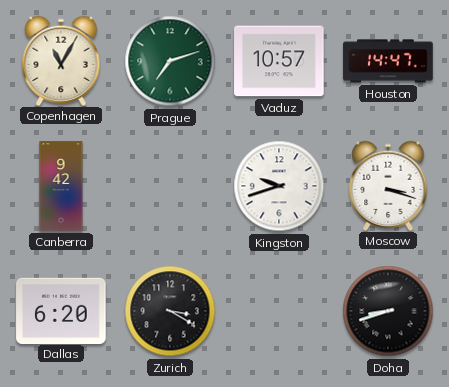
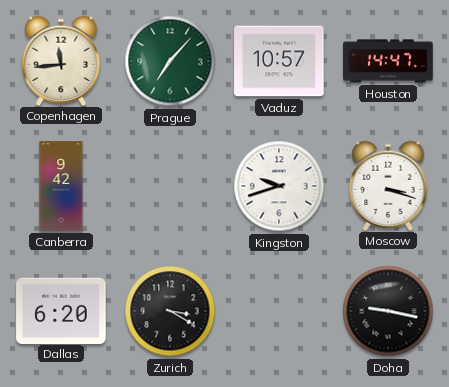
Copenhagen: 11:05 -> 11:44
Prague: 7:12 -> 7:07
Doha: 8:42 -> 9:17
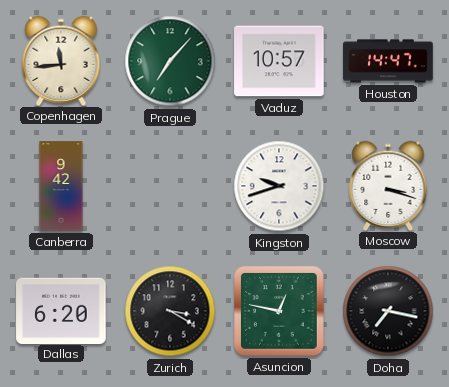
Asuncion: none -> 12:47
Doha: 9:17 -> 7:17
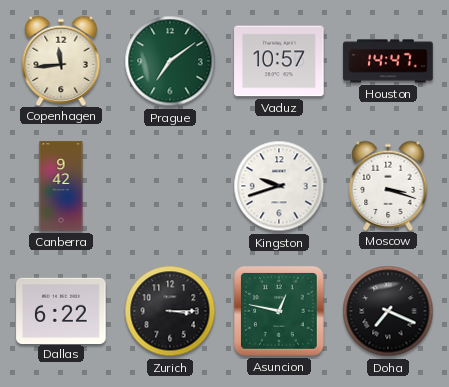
Prague: 7:07 -> 7:09
Dallas: 6:20 -> 6:22
Zurich: 3:20 -> 3:15
Doha: 7:17 -> 7:19
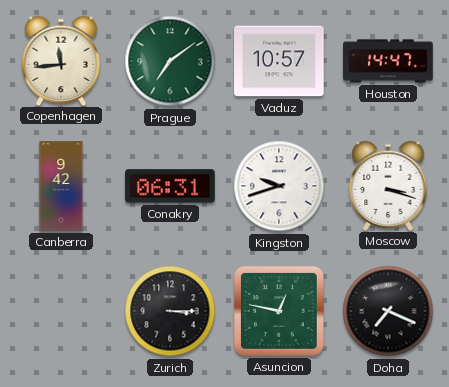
Conakry: none -> 06:31
Dallas: 6:22 -> none
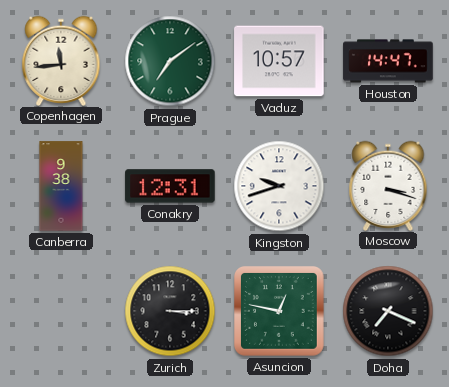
Canberra: 9:42 -> 9:38
Conakry: 06:31 -> 12:31
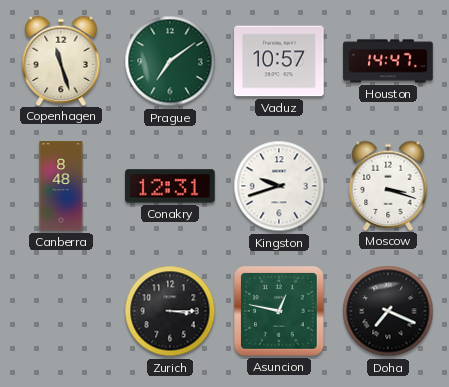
Copenhagen: 11:44 -> 11:27
Canberra: 9:38 -> 8:48
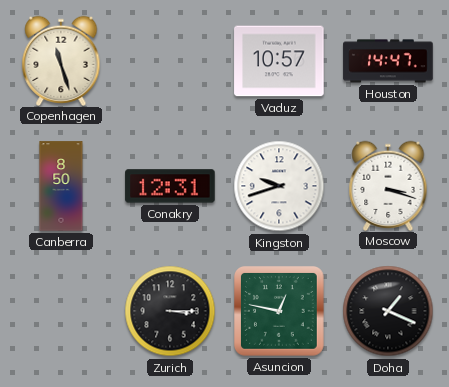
Prague: 7:09 -> none
Canberra: 8:48 -> 8:50
Doha: 7:19 -> 1:19
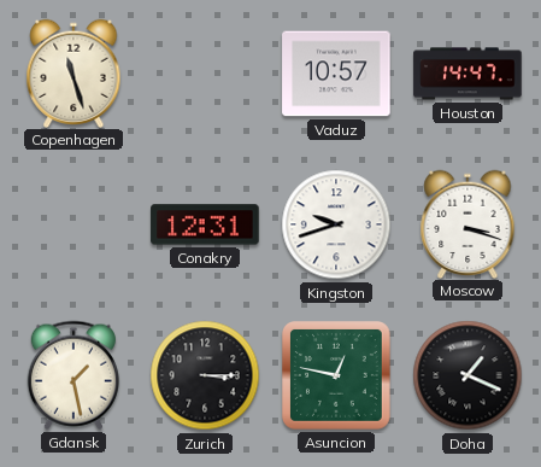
Canberra: 8:50 -> none
Gdansk: none -> 1:28
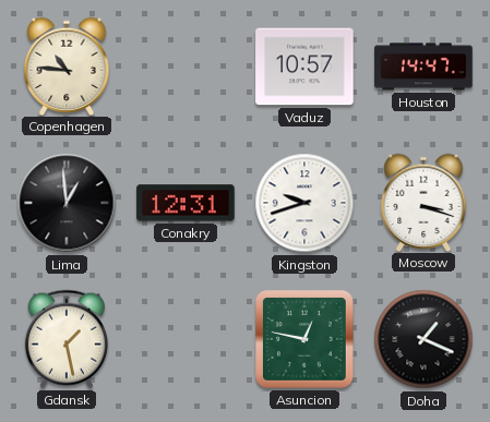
Copenhagen: 11:27 -> 10:46
Lima: none -> 12:59
Zurich: 3:15 -> none
